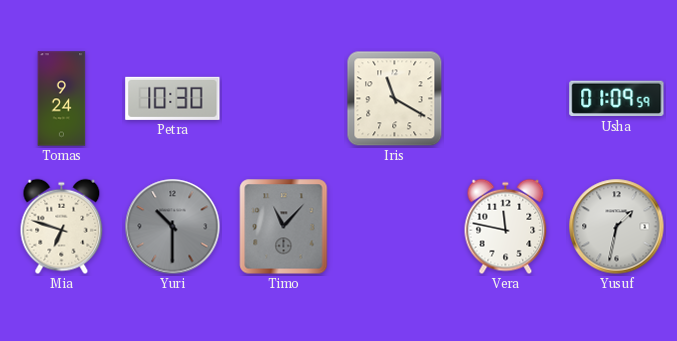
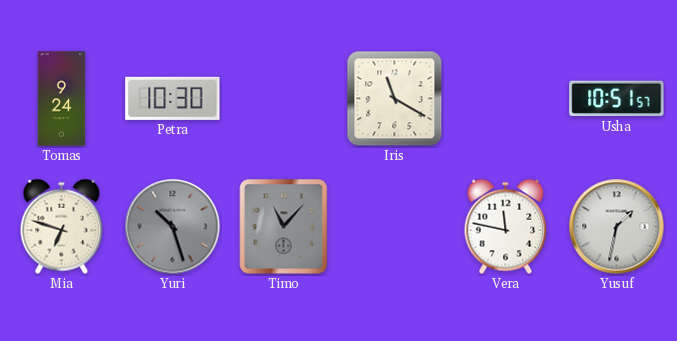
Usha: 01:09 -> 10:51
Yuri: 10:30 -> 10:27
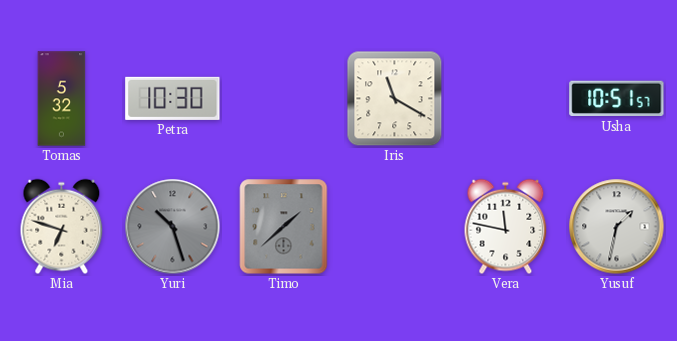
Tomas: 9:24 -> 5:32
Timo: 11:07 -> 1:38
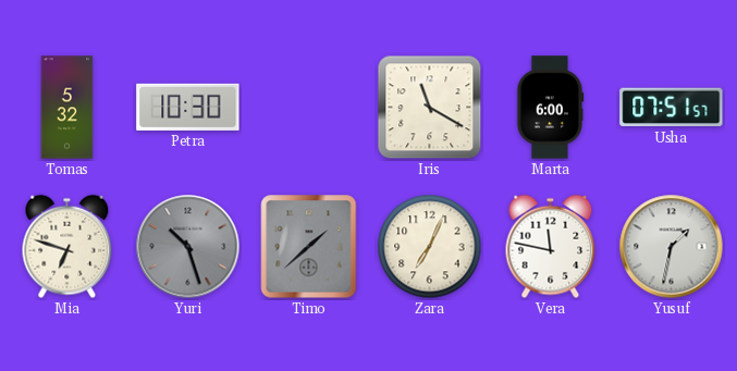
Marta: none -> 6:00
Usha: 10:51 -> 07:51
Zara: none -> 7:04
